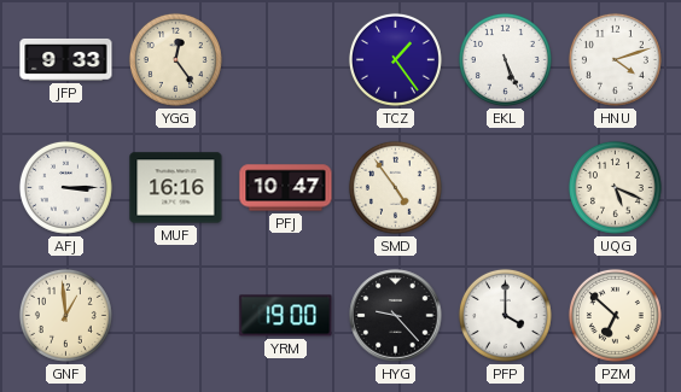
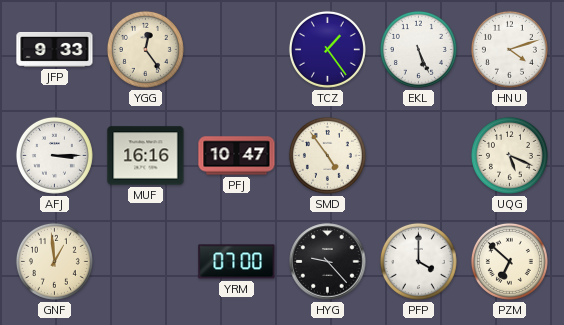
YRM: 19:00 -> 07:00
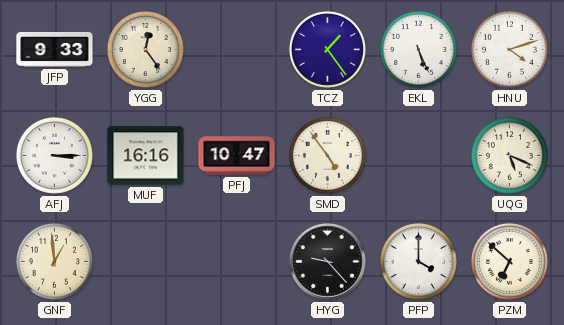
YRM: 07:00 -> none
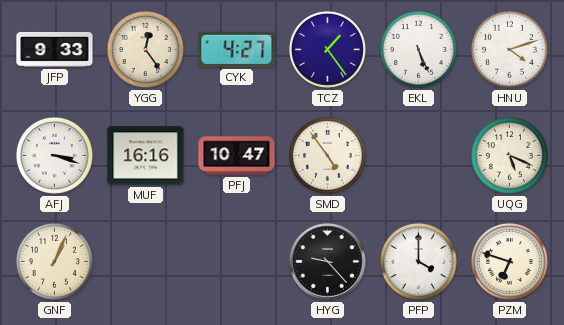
CYK: none -> 4:27
AFJ: 3:15 -> 3:18
GNF: 12:59 -> 1:04
PZM: 6:52 -> 6:48
